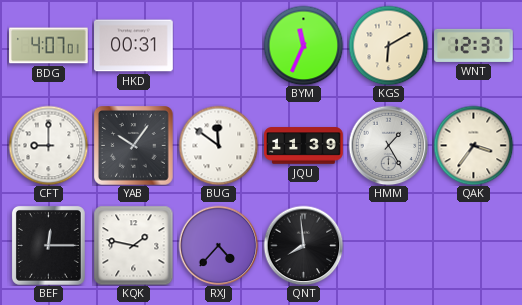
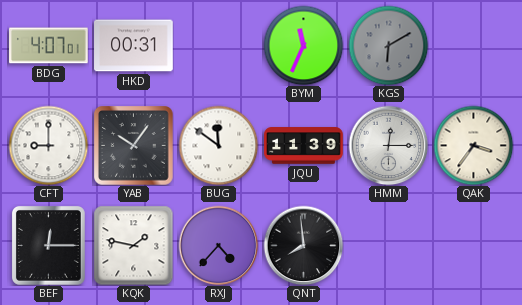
KGS dial: cream -> grey
WNT: 12:37 -> none
HMM: 1:25 -> 12:15
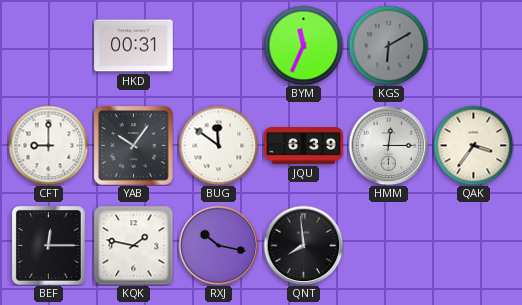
BDG: 4:07 -> none
JQU: 11:39 -> 6:39
RXJ: 4:37 -> 10:17
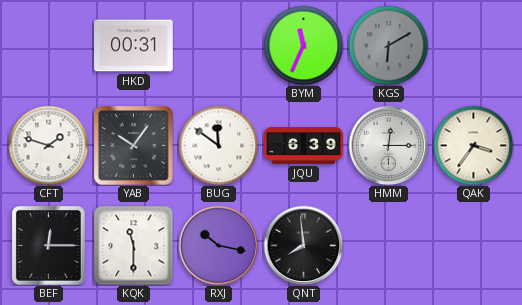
CFT: 9:00 -> 1:48
KQK: 1:47 -> 11:30
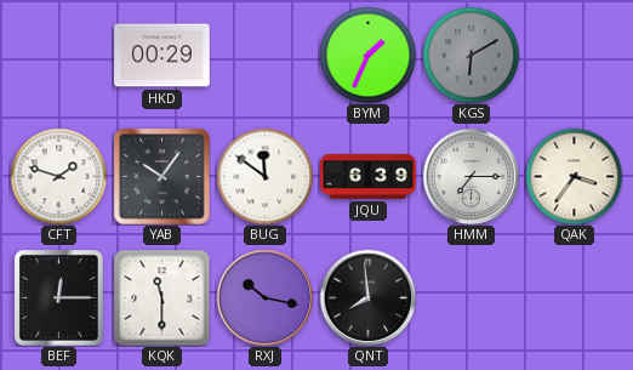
HKD: 00:31 -> 00:29
BYM: 11:34 -> 1:34
HMM: 12:15 -> 7:15
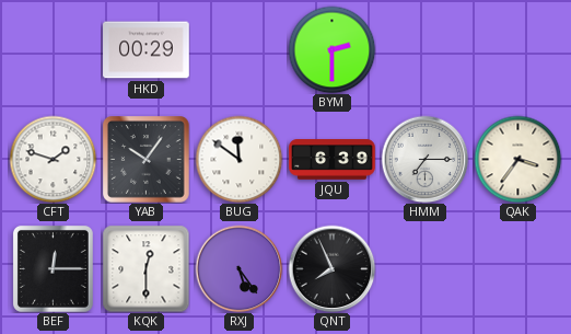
BYM: 1:34 -> 2:30
KGS: 6:10 -> none
KQK: 11:30 -> 12:30
RXJ: 10:17 -> 5:24
QNT: 7:59 -> 7:56
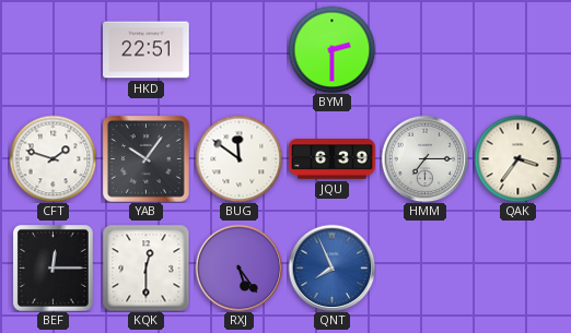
HKD: 00:29 -> 22:51
QNT dial: black -> blue
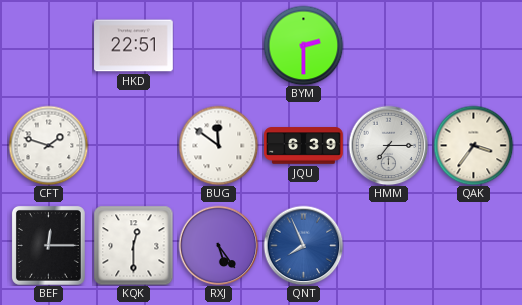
YAB: 10:06 -> none
